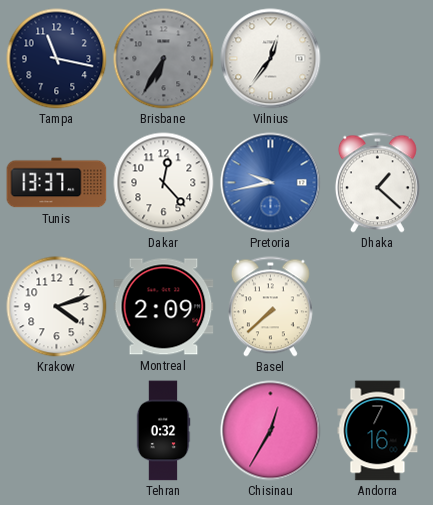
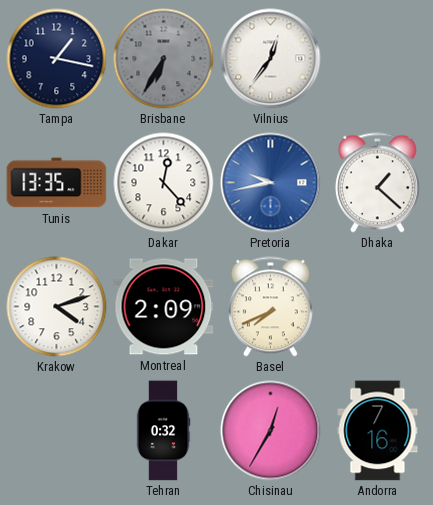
Tampa: 11:17 -> 1:17
Tunis: 13:37 -> 13:35
Basel: 7:38 -> 7:41
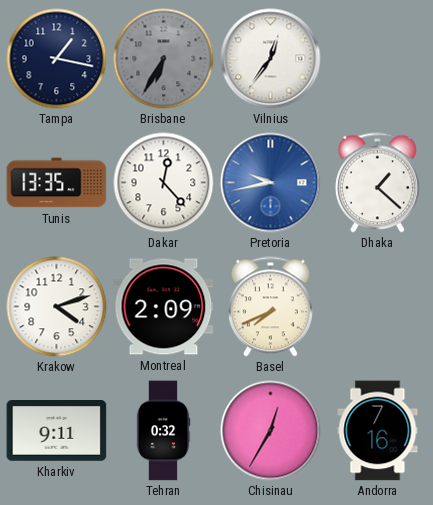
Kharkiv: none -> 9:11
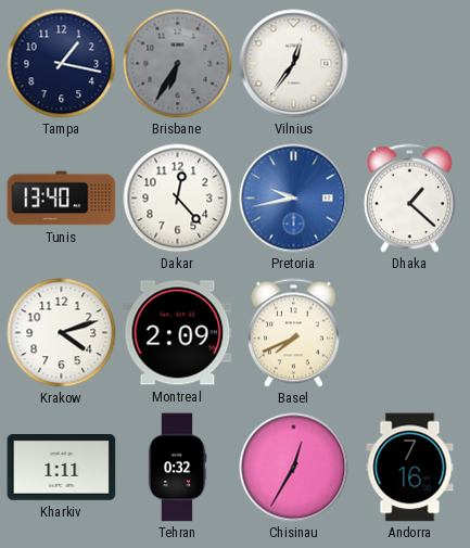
Tunis: 13:35 -> 13:40
Kharkiv: 9:11 -> 1:11
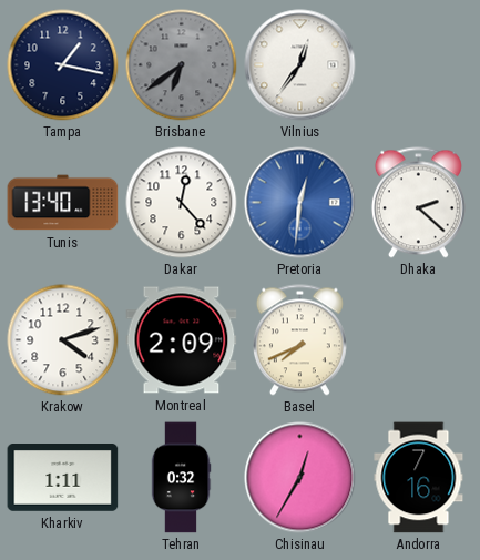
Brisbane: 6:35 -> 6:39
Pretoria: 9:43 -> 12:31
Dhaka: 1:22 -> 2:22
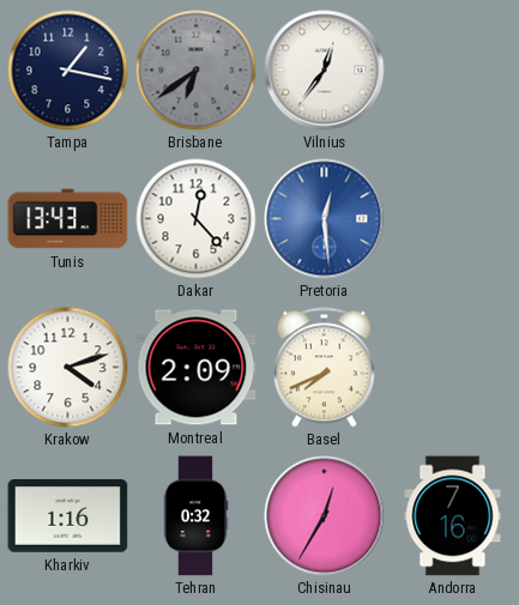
Tunis: 13:40 -> 13:43
Pretoria: 12:31 -> 12:29
Dhaka: 2:22 -> none
Kharkiv: 1:11 -> 1:16
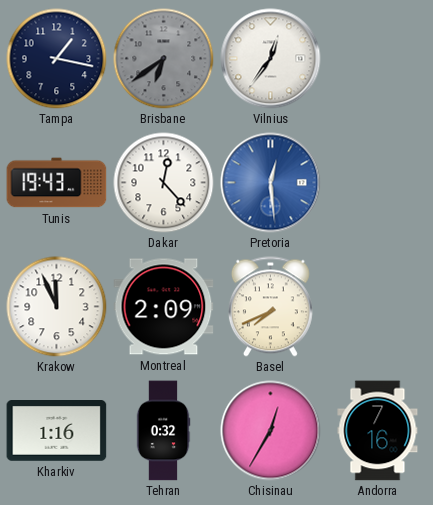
Tunis: 13:43 -> 19:43
Krakow: 4:12 -> 11:56
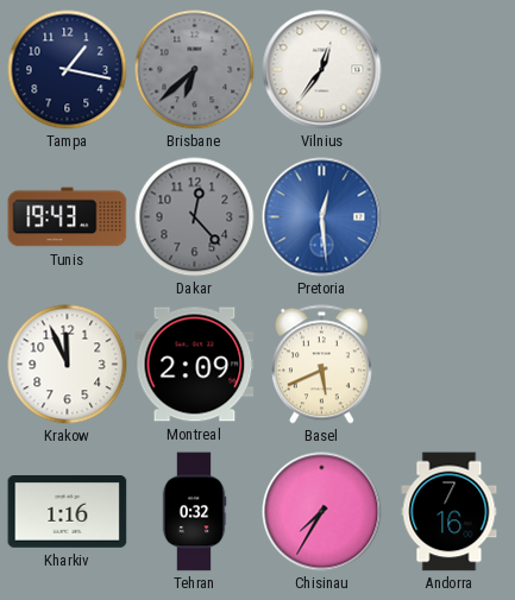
Brisbane: 6:39 -> 6:38
Dakar dial: white -> grey
Basel: 7:41 -> 5:41
Chisinau: 12:35 -> 7:35
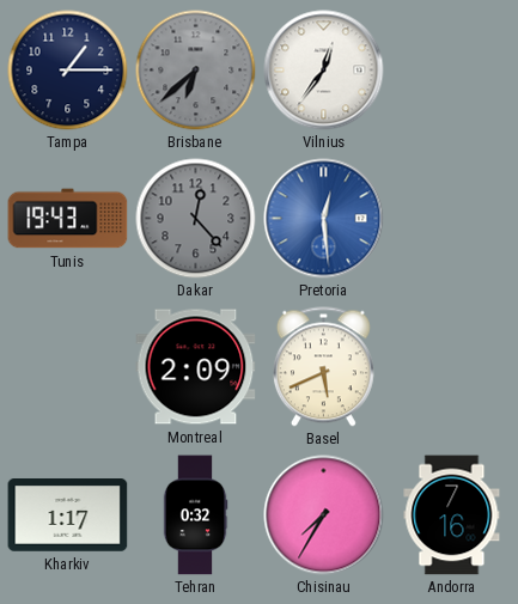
Tampa: 1:17 -> 1:15
Krakow: 11:56 -> none
Kharkiv: 1:16 -> 1:17
